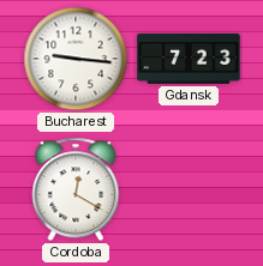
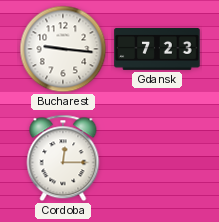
Cordoba: 12:20 -> 12:15
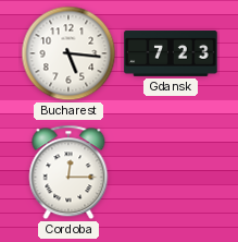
Bucharest: 9:16 -> 5:16
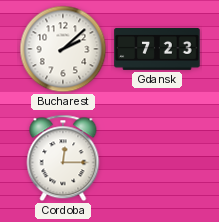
Bucharest: 5:16 -> 2:08
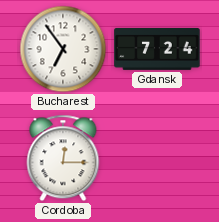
Bucharest: 2:08 -> 6:54
Gdansk: 7:23 -> 7:24
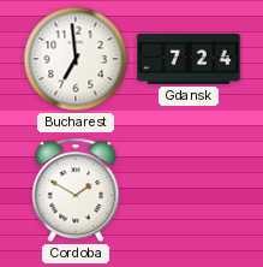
Bucharest: 6:54 -> 6:59
Cordoba: 12:15 -> 1:50
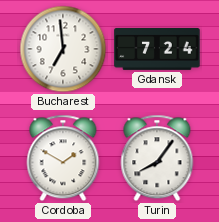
Turin: none -> 8:06
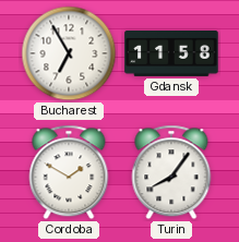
Bucharest: 6:59 -> 6:55
Gdansk: 7:24 -> 11:58
